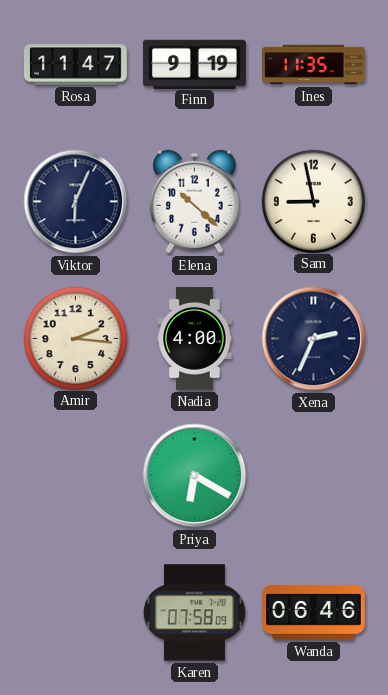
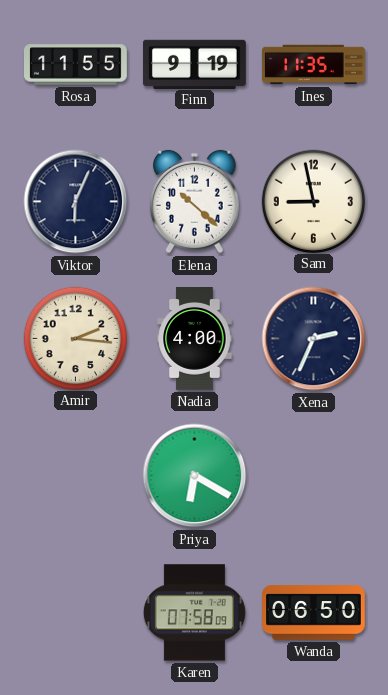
Rosa: 11:47 -> 11:55
Wanda: 06:46 -> 06:50
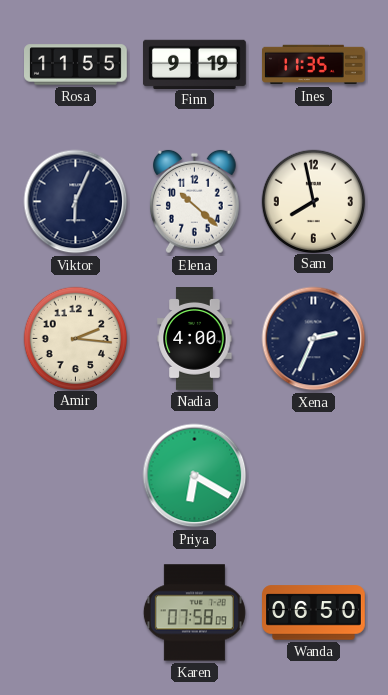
Sam: 8:58 -> 7:58
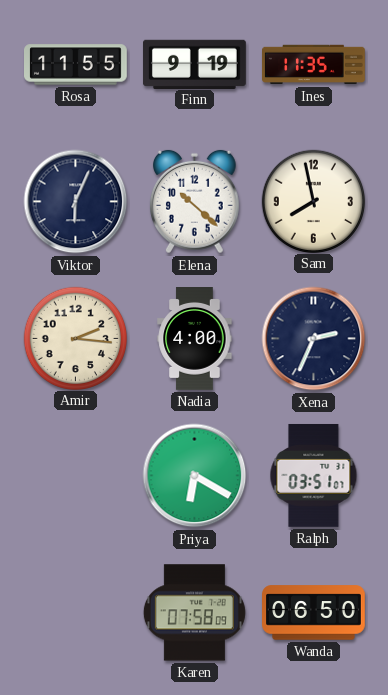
Ralph: none -> 03:51
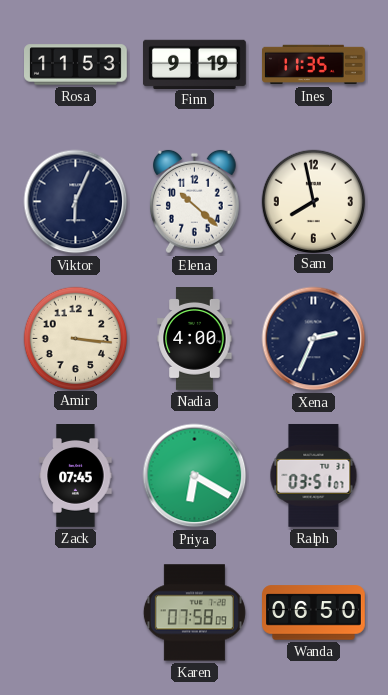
Rosa: 11:55 -> 11:53
Amir: 2:16 -> 3:16
Zack: none -> 07:45
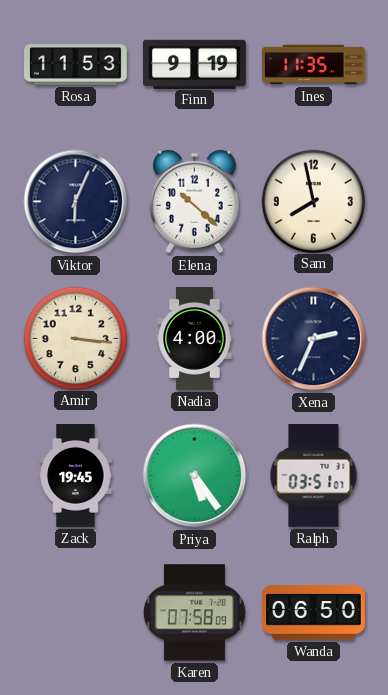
Zack: 07:45 -> 19:45
Priya: 6:20 -> 5:24
